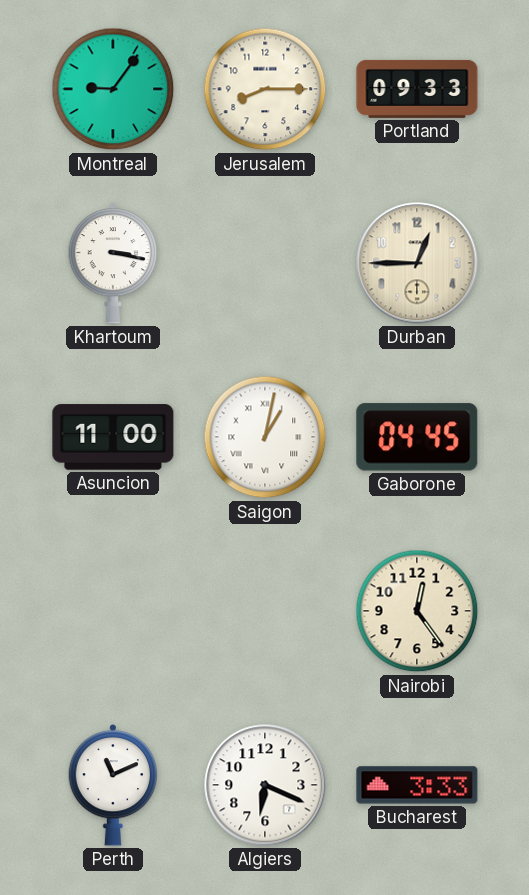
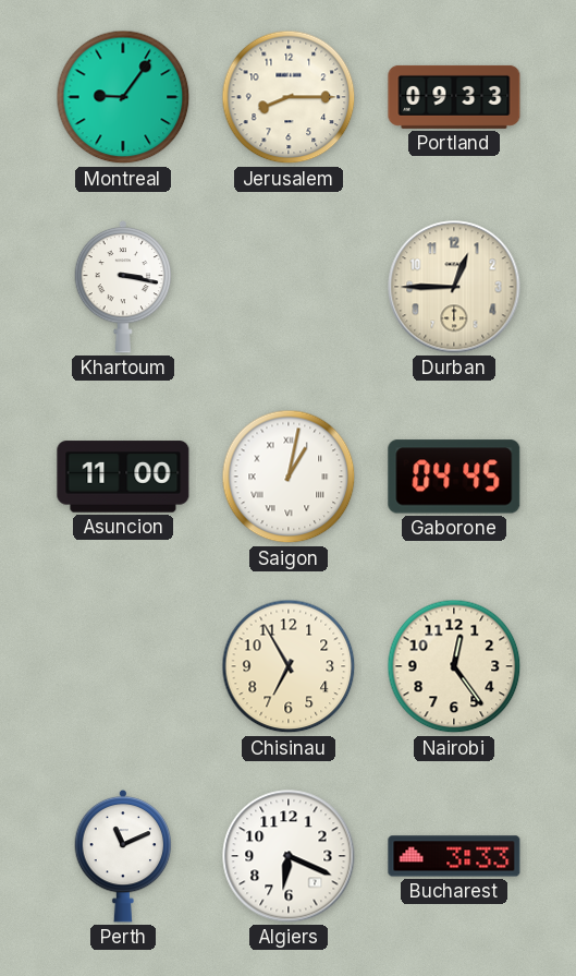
Chisinau: none -> 6:55
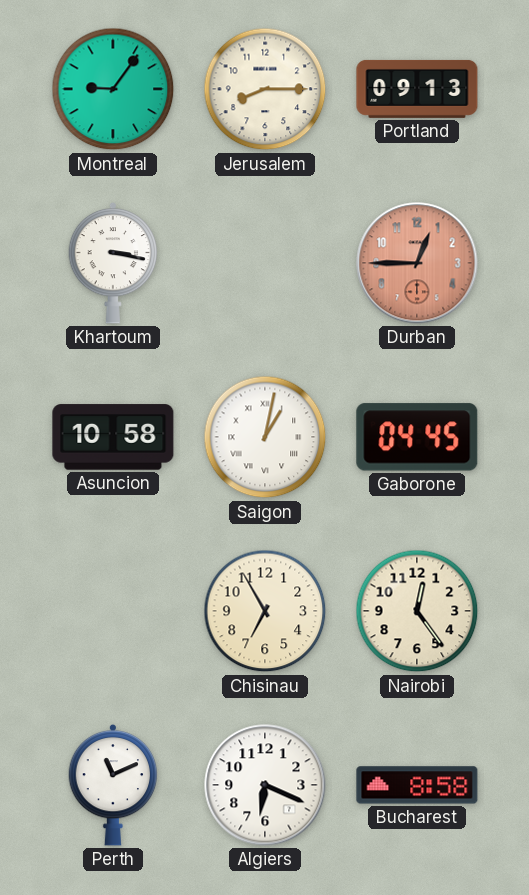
Portland: 09:33 -> 09:13
Durban dial: cream -> salmon
Asuncion: 11:00 -> 10:58
Bucharest: 3:33 -> 8:58
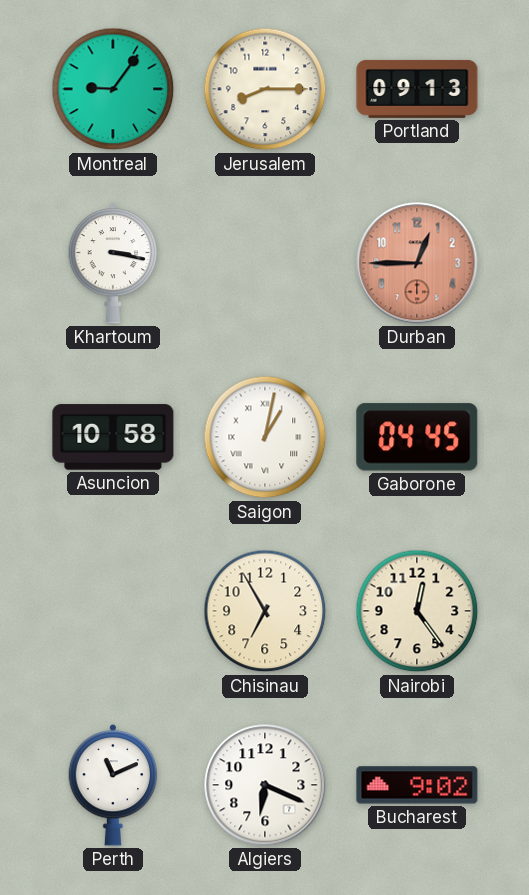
Bucharest: 8:58 -> 9:02
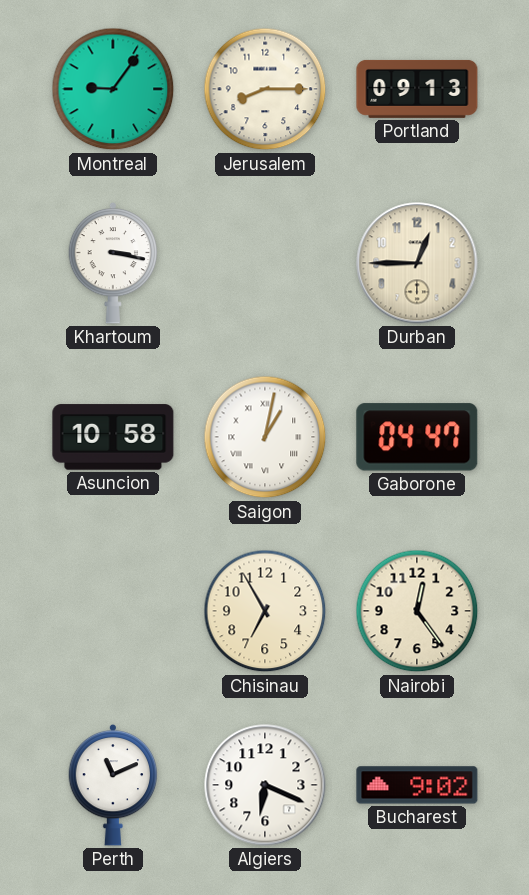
Durban dial: salmon -> cream
Gaborone: 04:45 -> 04:47
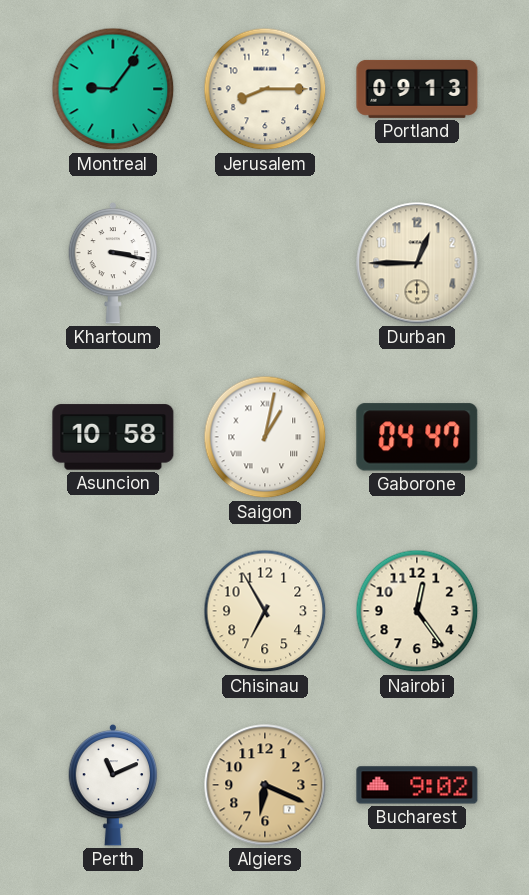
Algiers dial: white -> champagne
